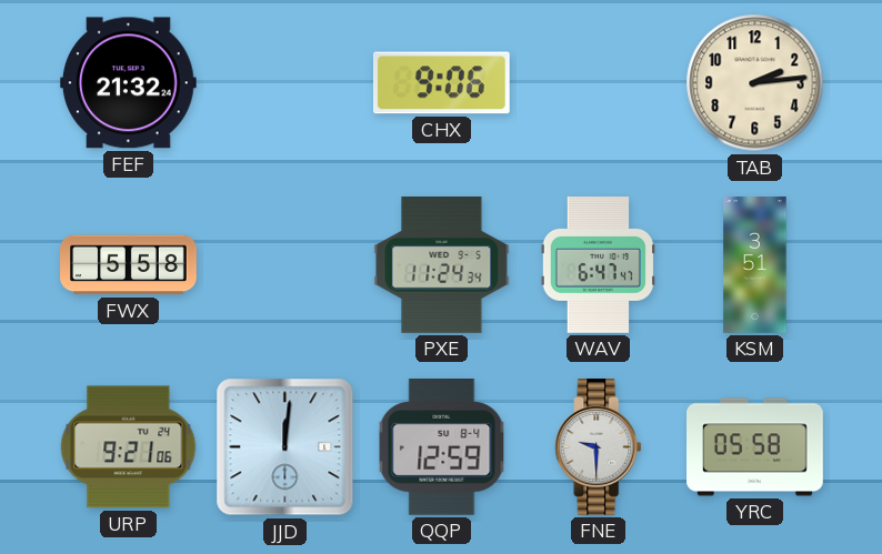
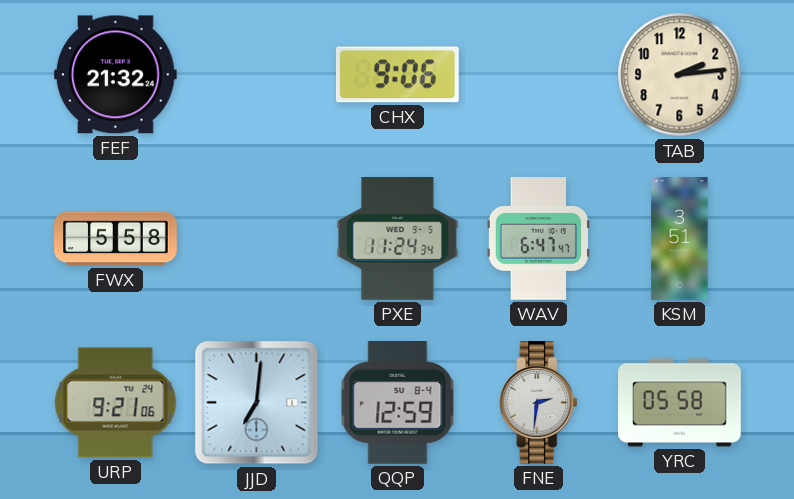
JJD: 12:01 -> 7:01
FNE: 9:30 -> 2:31
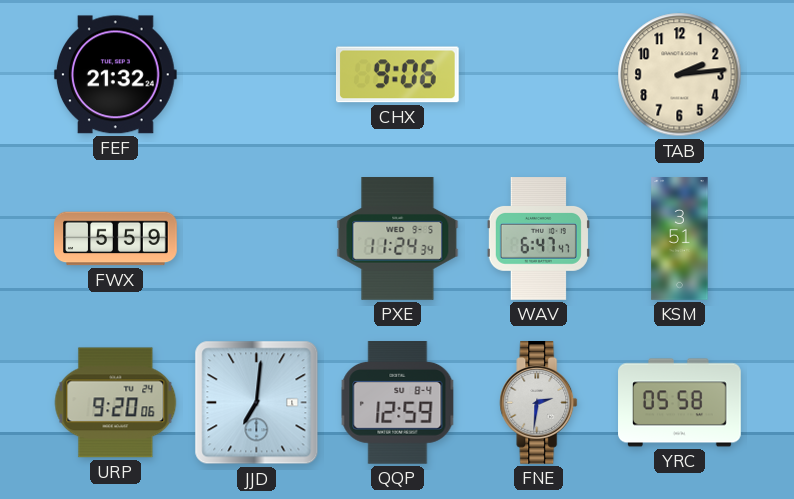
FWX: 5:58 -> 5:59
URP: 9:21 -> 9:20
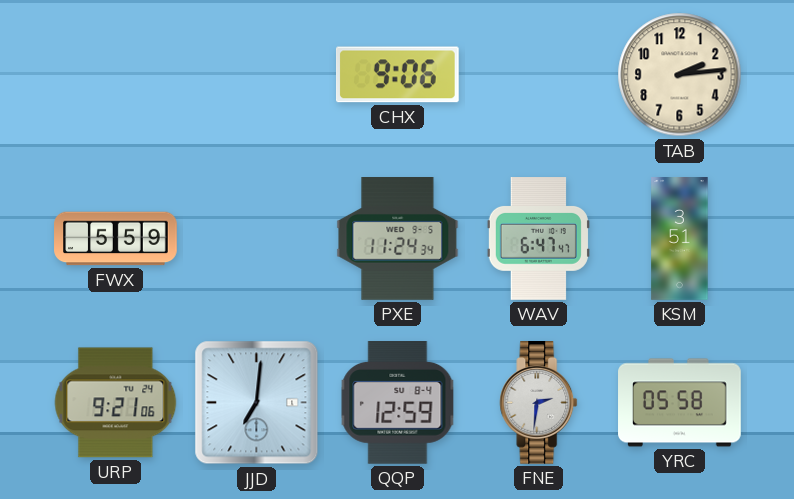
FEF: 21:32 -> none
URP: 9:20 -> 9:21
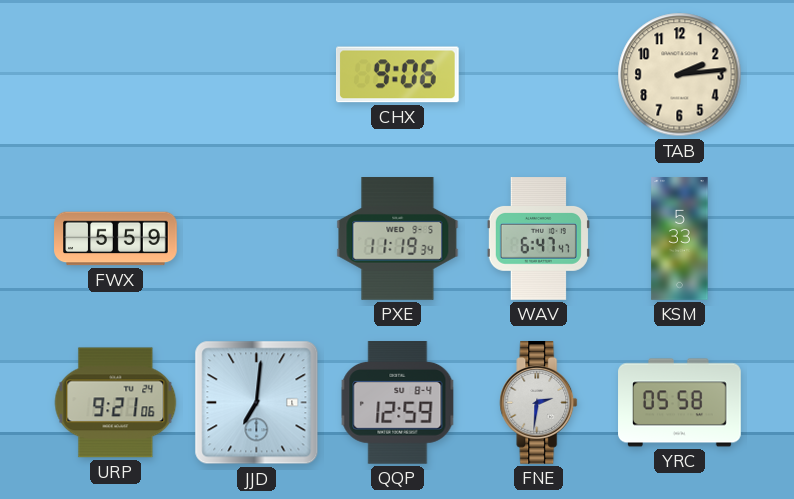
PXE: 11:24 -> 11:19
KSM: 3:51 -> 5:33
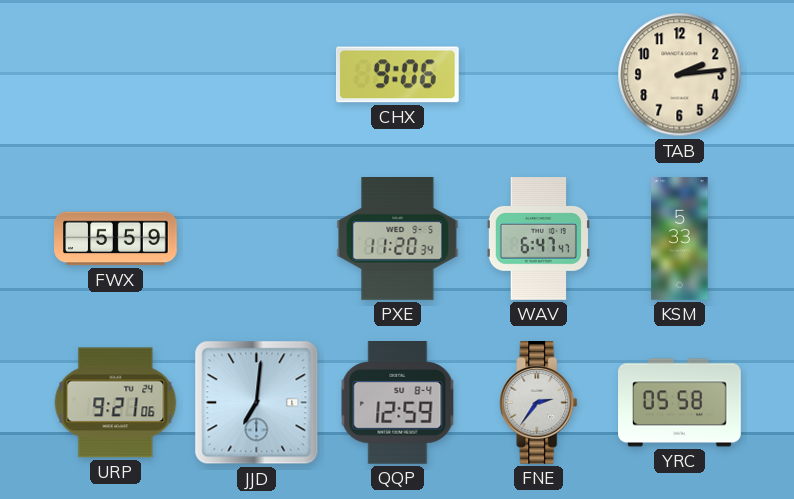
PXE: 11:19 -> 11:20
FNE: 2:31 -> 2:36
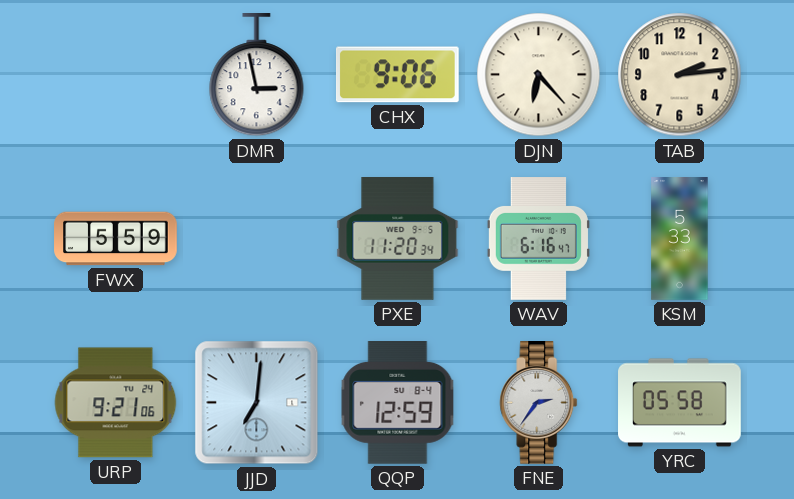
DMR: none -> 2:58
DJN: none -> 6:23
WAV: 6:47 -> 6:16
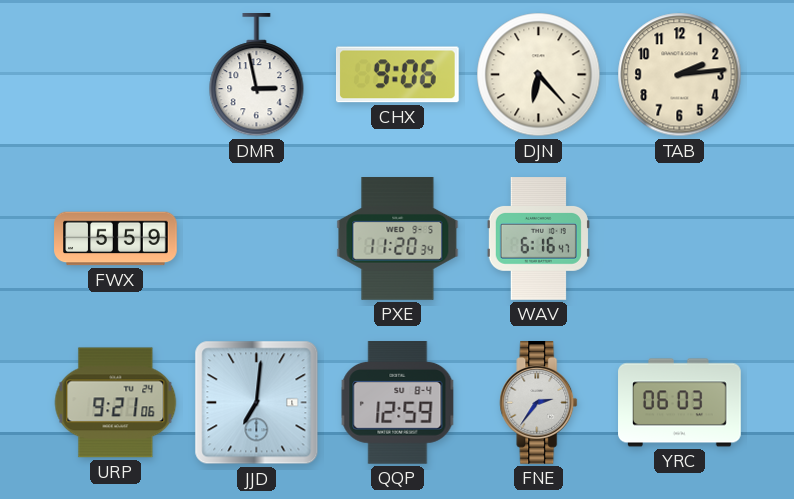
KSM: 5:33 -> none
YRC: 05:58 -> 06:03
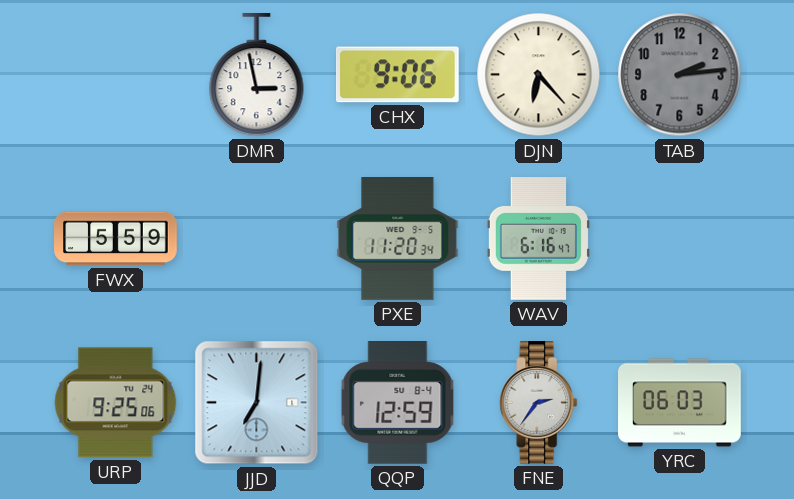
TAB dial: cream -> grey
URP: 9:21 -> 9:25
